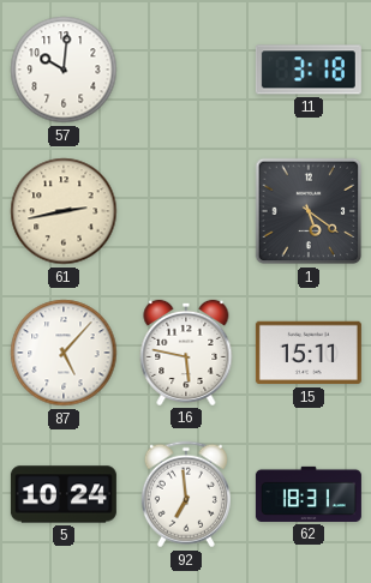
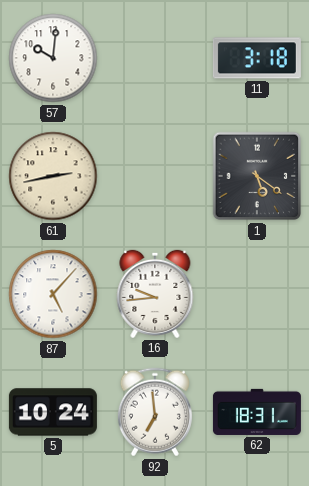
16: 5:47 -> 9:44
15: 15:11 -> none
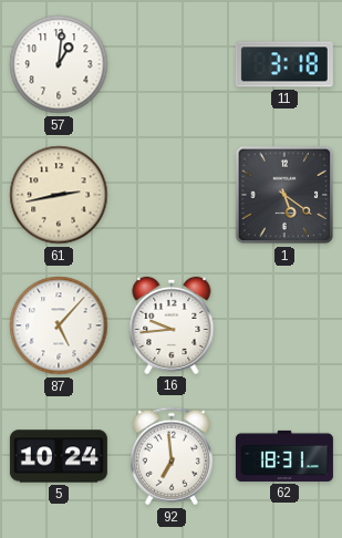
57: 10:01 -> 1:01
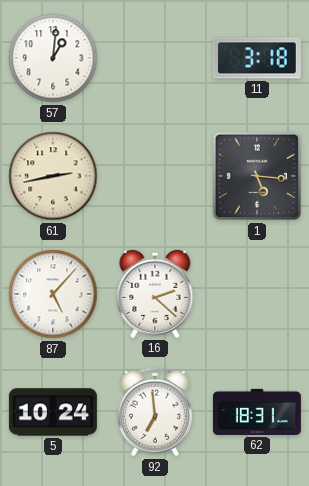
1: 5:21 -> 5:16
16: 9:44 -> 2:22
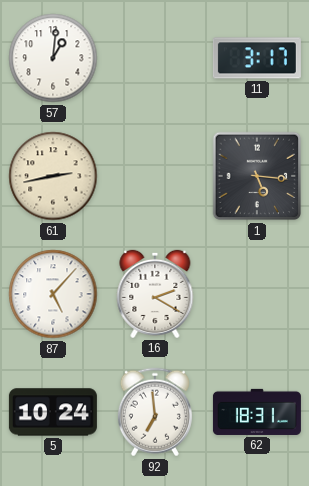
11: 3:18 -> 3:17
16: 2:22 -> 2:20
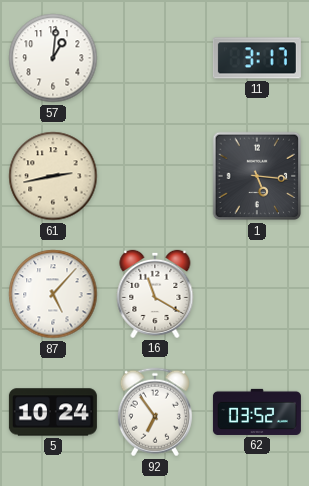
16: 2:20 -> 11:20
92: 6:59 -> 6:54
62: 18:31 -> 03:52
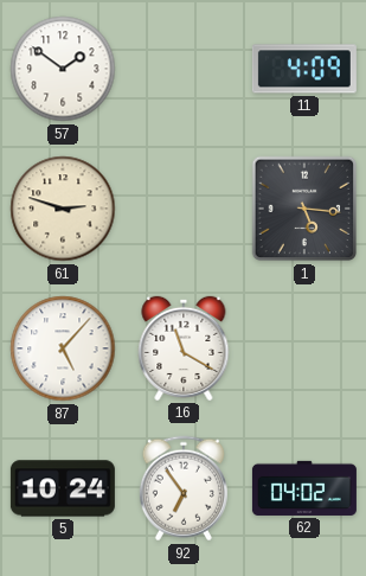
57: 1:01 -> 1:51
11: 3:17 -> 4:09
61: 2:43 -> 2:48
62: 03:52 -> 04:02
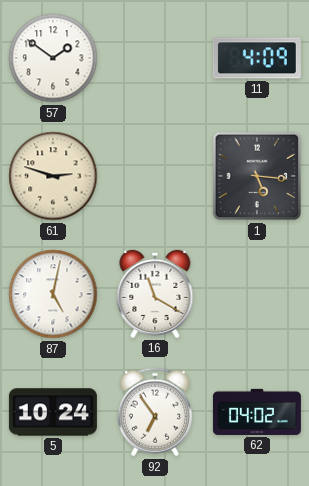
87: 5:07 -> 5:02
